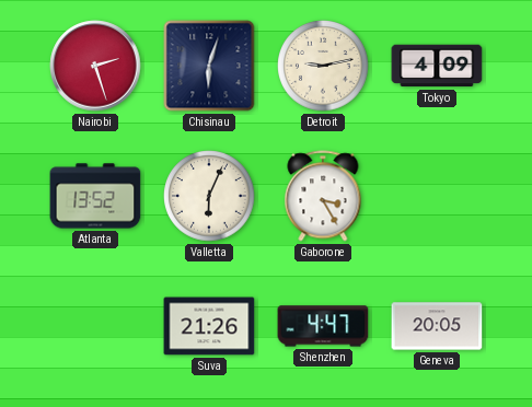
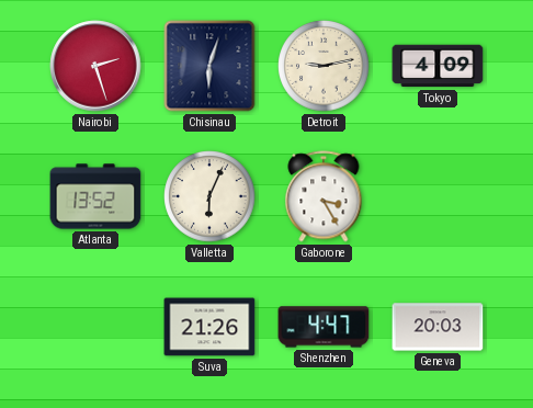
Geneva: 20:05 -> 20:03
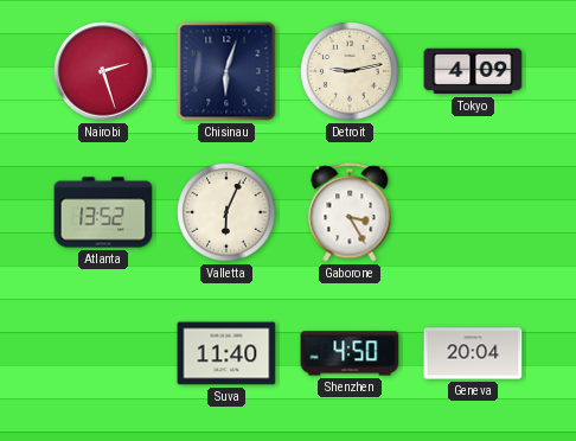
Suva: 21:26 -> 11:40
Shenzhen: 4:47 -> 4:50
Geneva: 20:03 -> 20:04
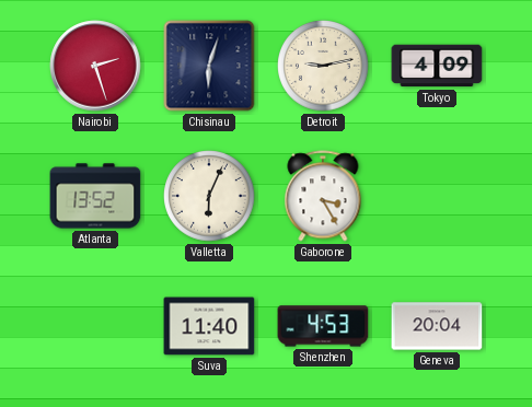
Shenzhen: 4:50 -> 4:53
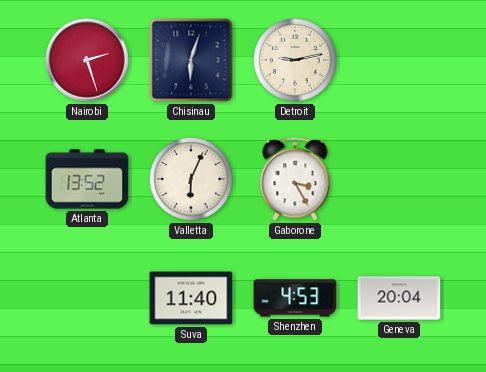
Tokyo: 4:09 -> none
